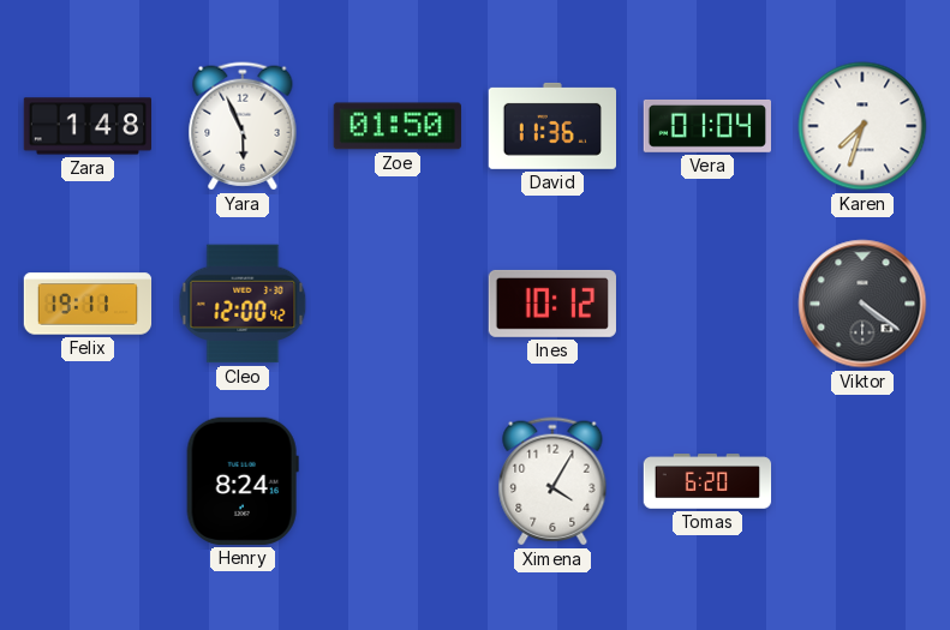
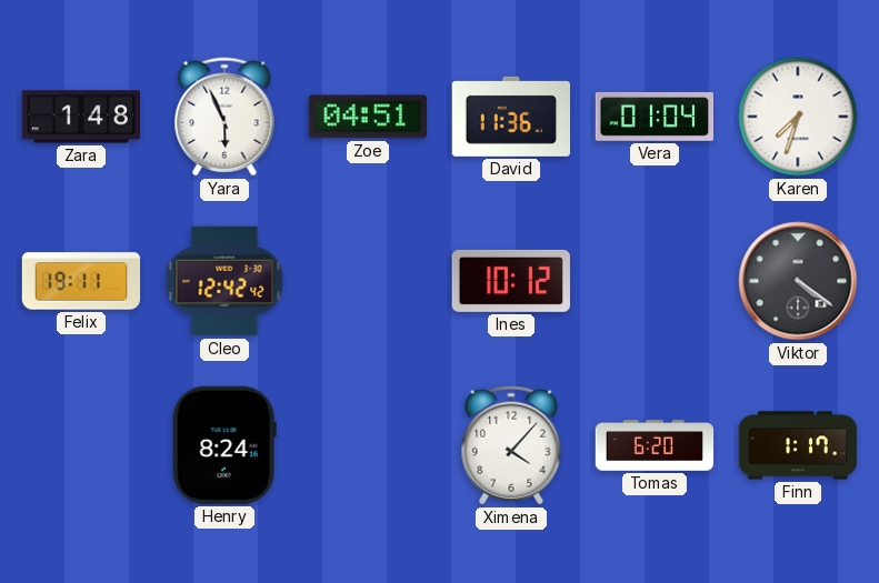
Zoe: 01:50 -> 04:51
Cleo: 12:00 -> 12:42
Ximena: 4:05 -> 4:07
Finn: none -> 1:17
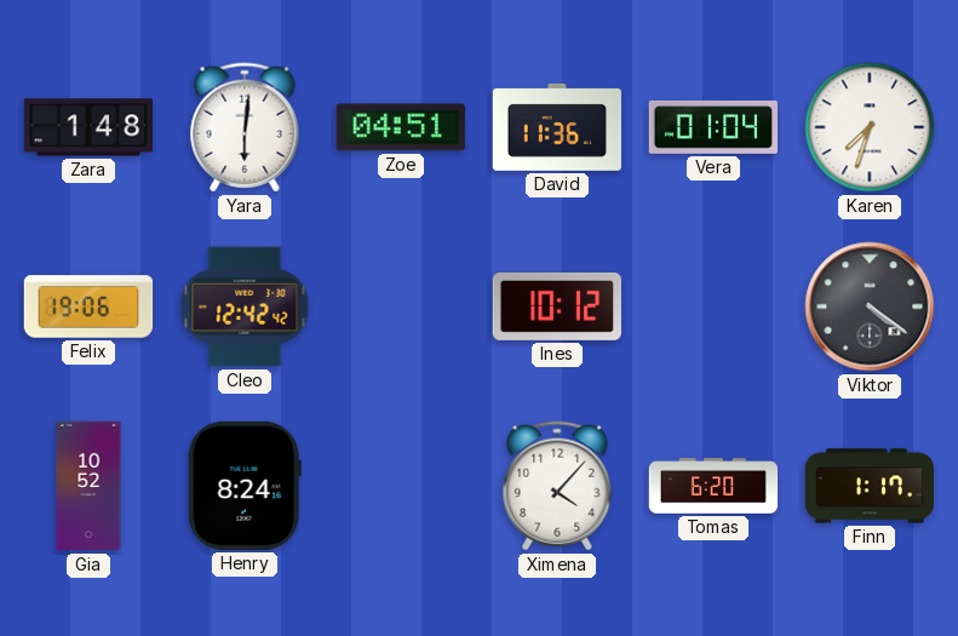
Yara: 5:56 -> 6:01
Felix: 19:11 -> 19:06
Gia: none -> 10:52
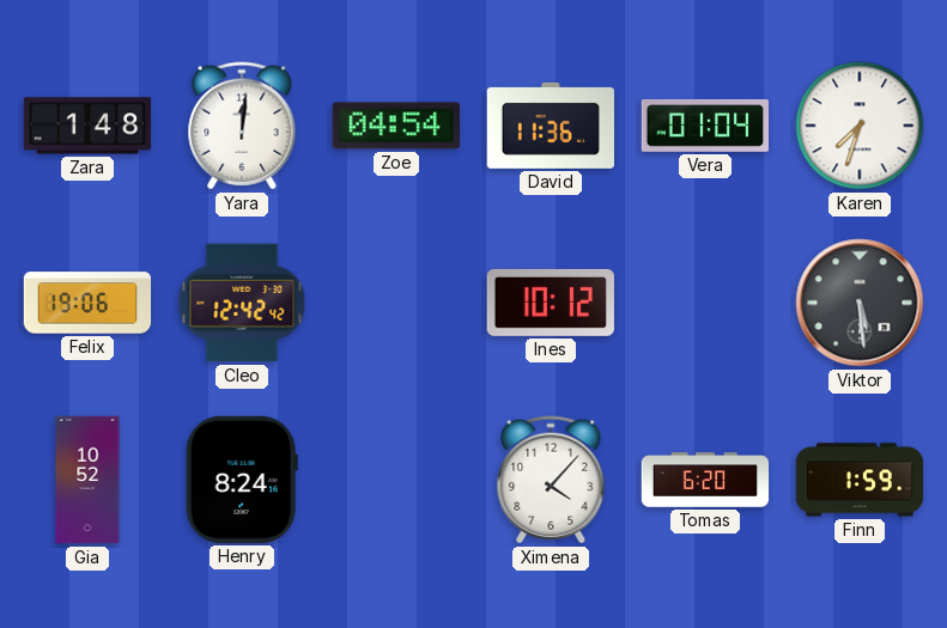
Yara: 6:01 -> 12:01
Zoe: 04:51 -> 04:54
Viktor: 4:21 -> 5:29
Finn: 1:17 -> 1:59
